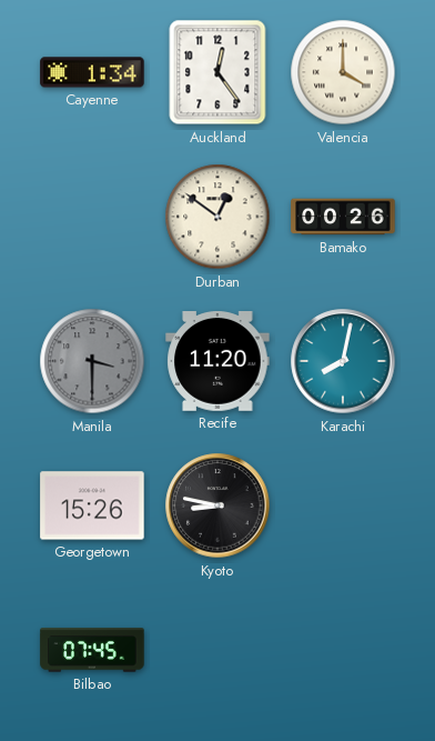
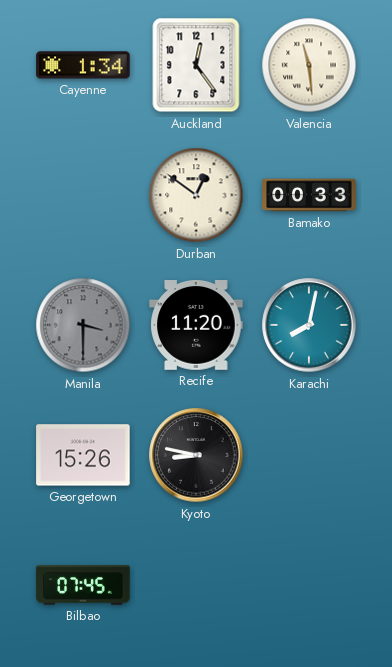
Valencia: 4:00 -> 11:29
Bamako: 00:26 -> 00:33
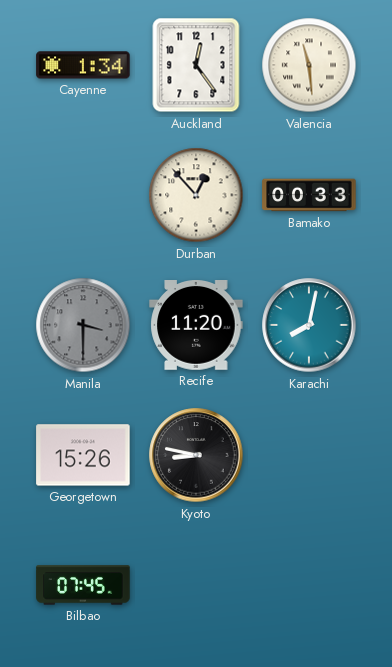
Durban: 12:51 -> 12:53
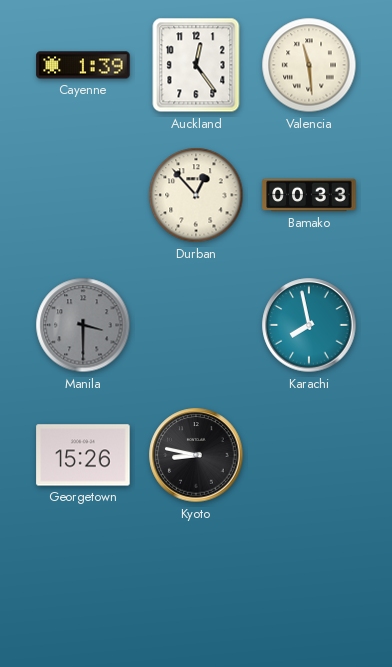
Cayenne: 1:34 -> 1:39
Recife: 11:20 -> none
Karachi: 8:02 -> 7:58
Bilbao: 07:45 -> none
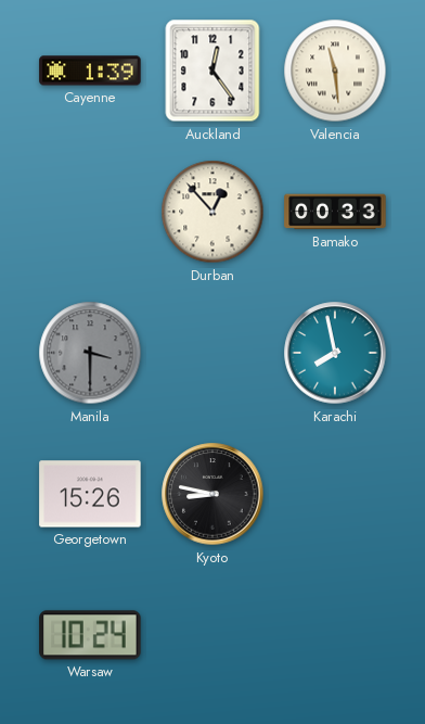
Warsaw: none -> 10:24
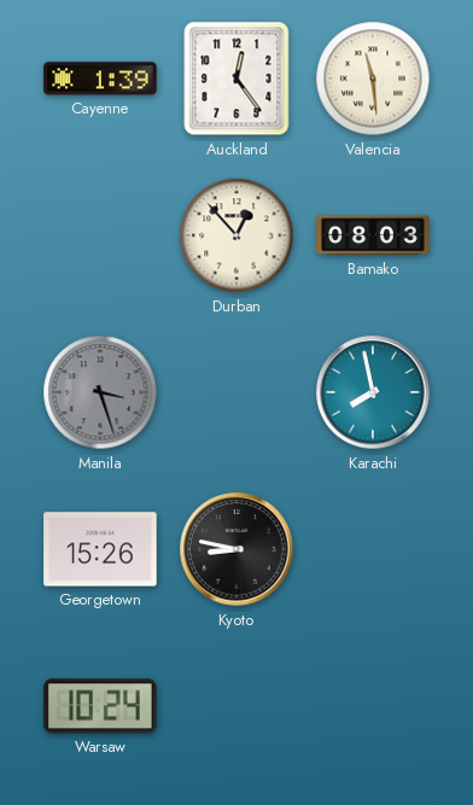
Bamako: 00:33 -> 08:03
Manila: 3:30 -> 3:27
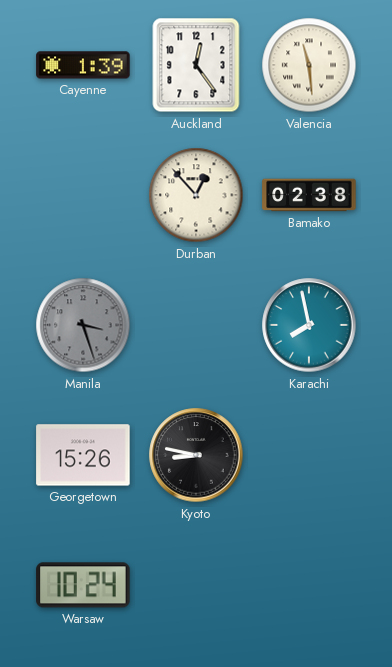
Bamako: 08:03 -> 02:38
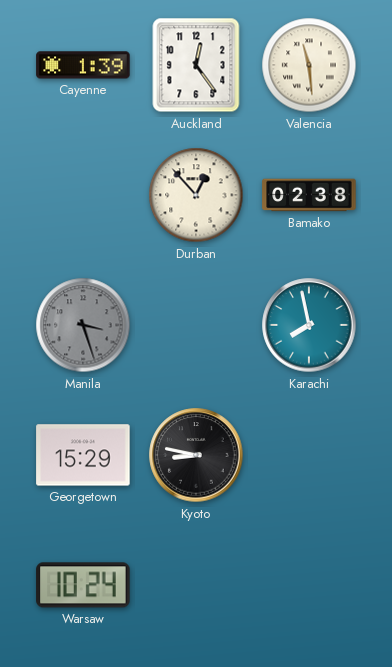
Georgetown: 15:26 -> 15:29
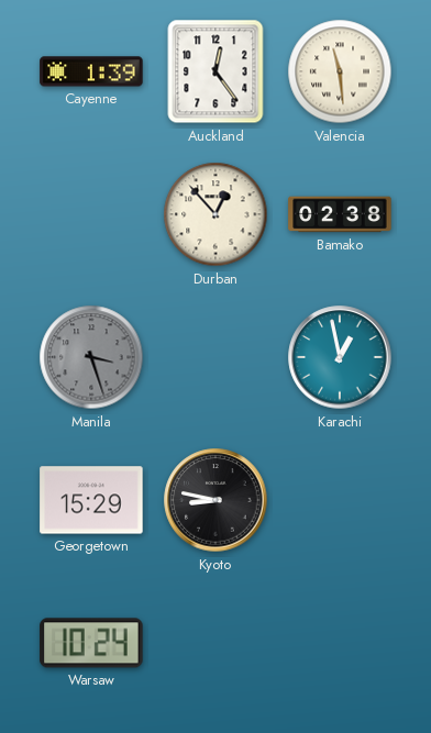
Karachi: 7:58 -> 12:58
